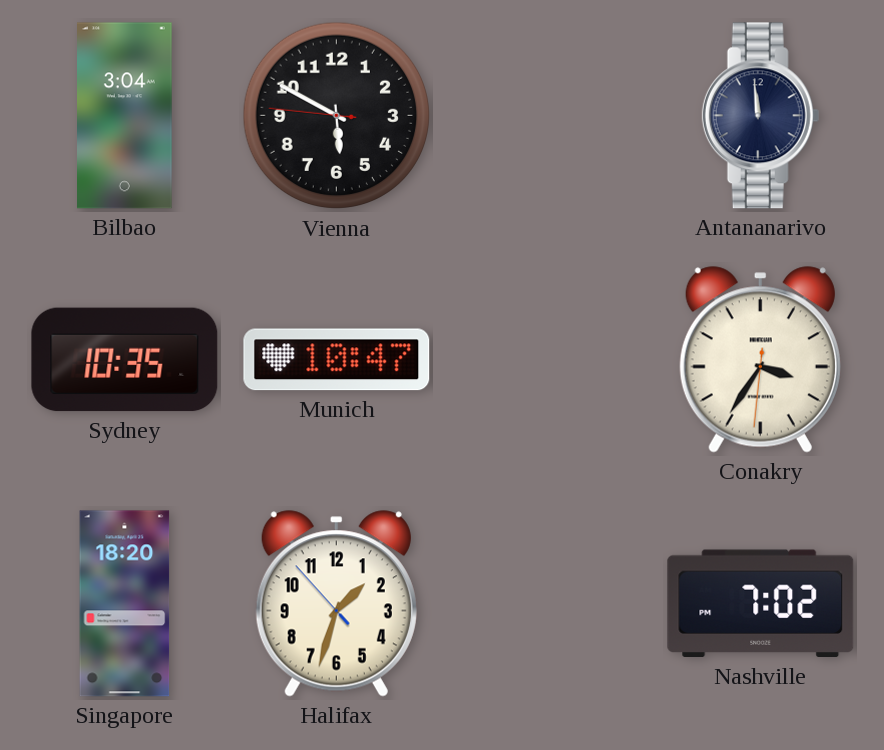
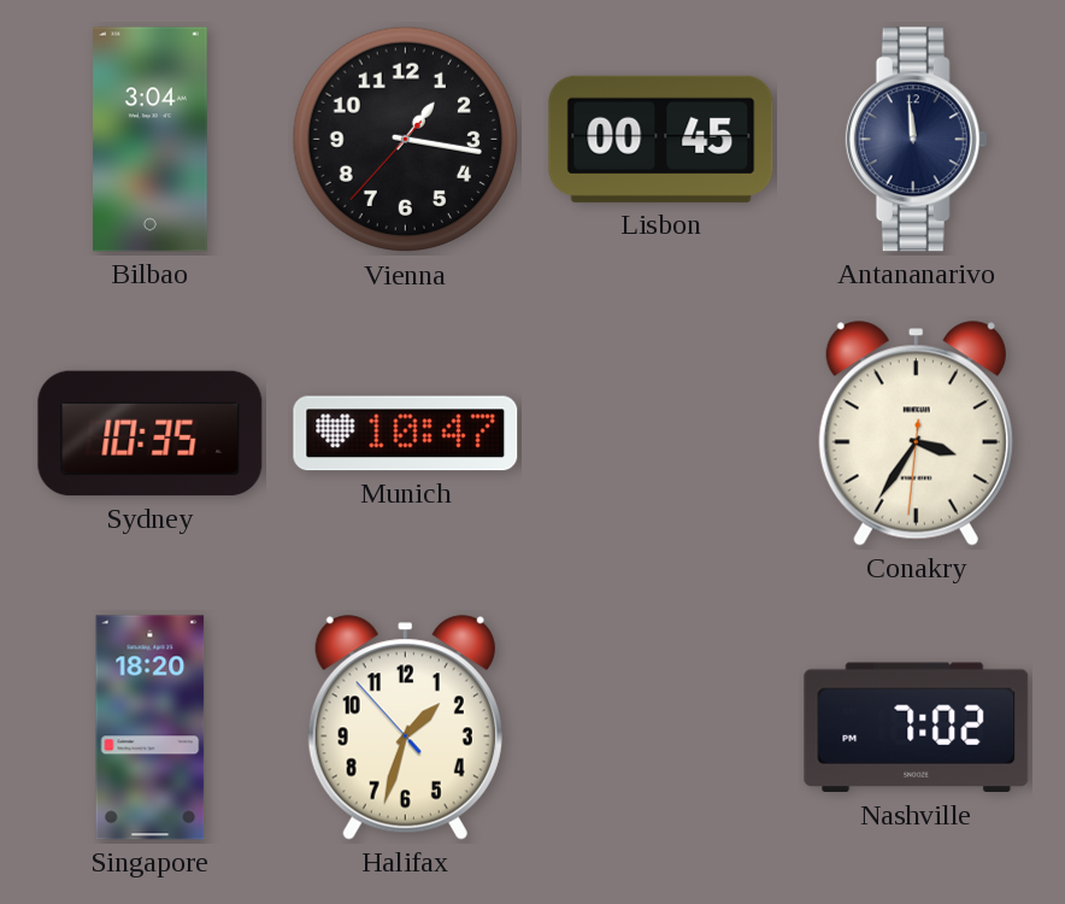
Vienna: 5:49 -> 1:16
Lisbon: none -> 00:45
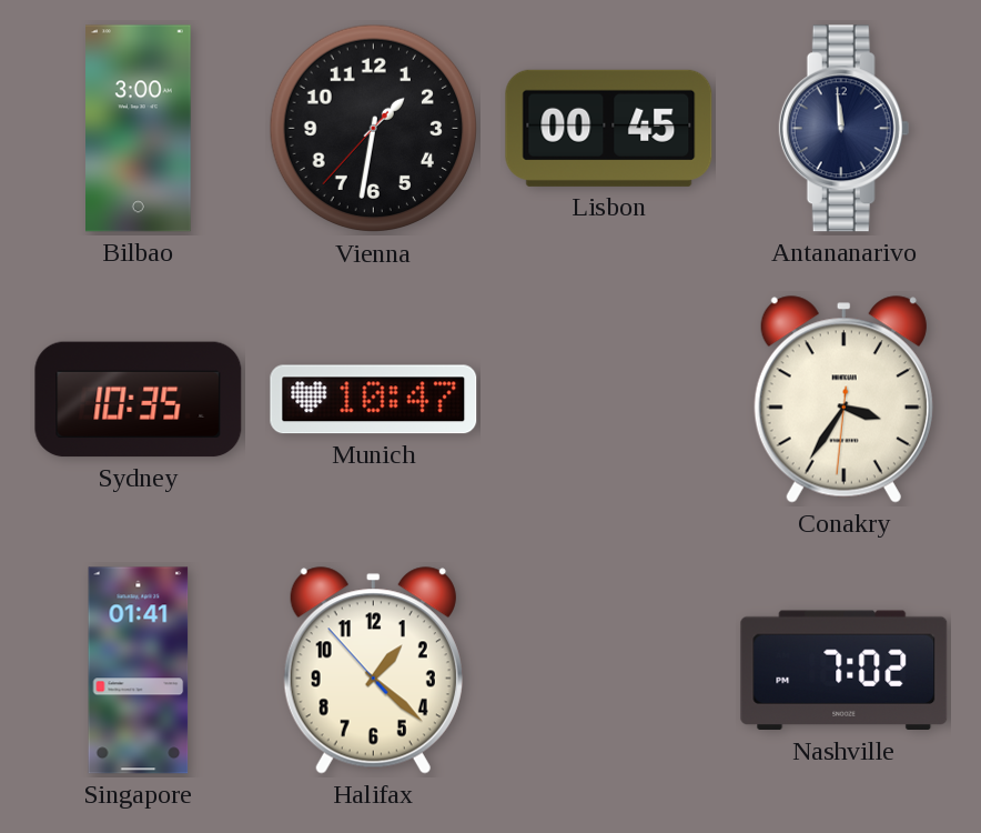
Bilbao: 3:04 -> 3:00
Vienna: 1:16 -> 1:31
Singapore: 18:20 -> 01:41
Halifax: 1:32 -> 1:21
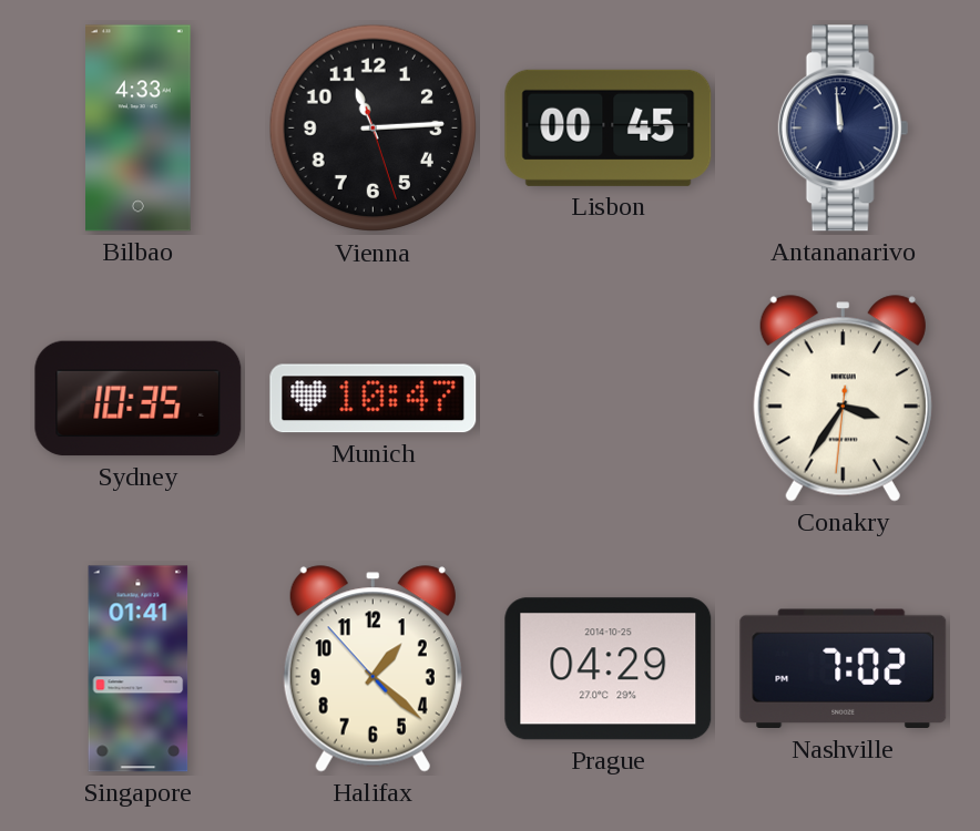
Bilbao: 3:00 -> 4:33
Vienna: 1:31 -> 11:14
Prague: none -> 04:29
